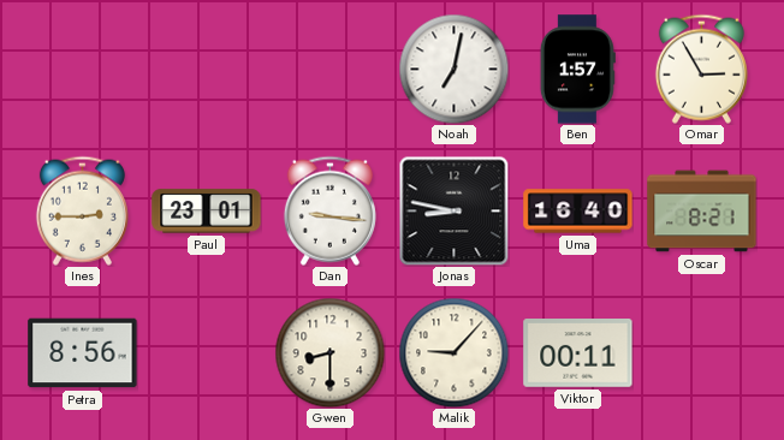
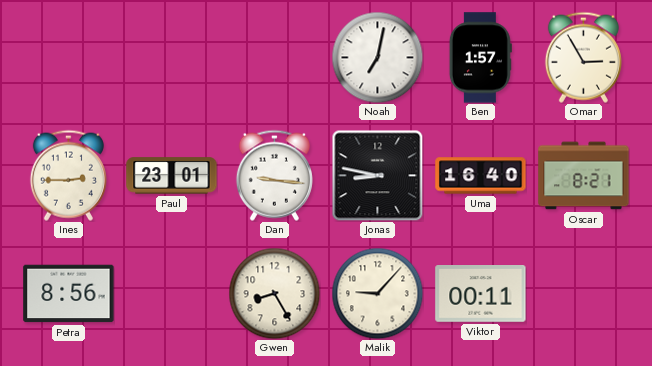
Gwen: 8:30 -> 8:25
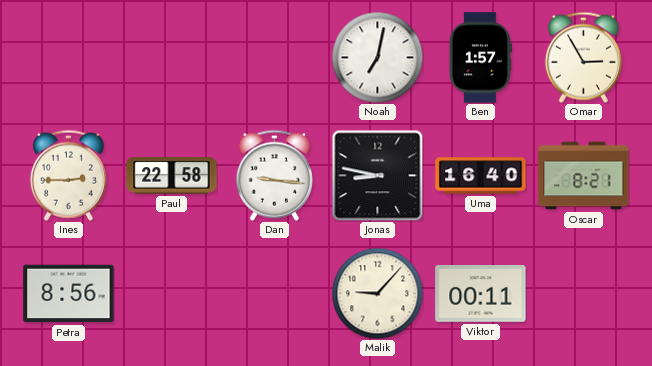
Paul: 23:01 -> 22:58
Gwen: 8:25 -> none
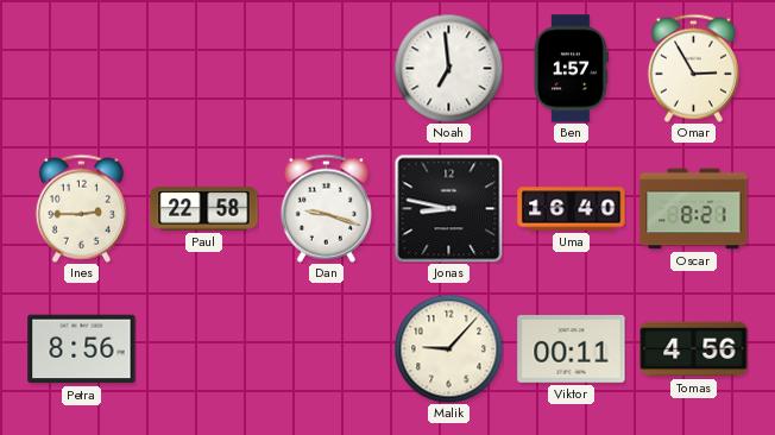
Noah: 7:02 -> 6:59
Dan: 9:16 -> 9:18
Tomas: none -> 4:56
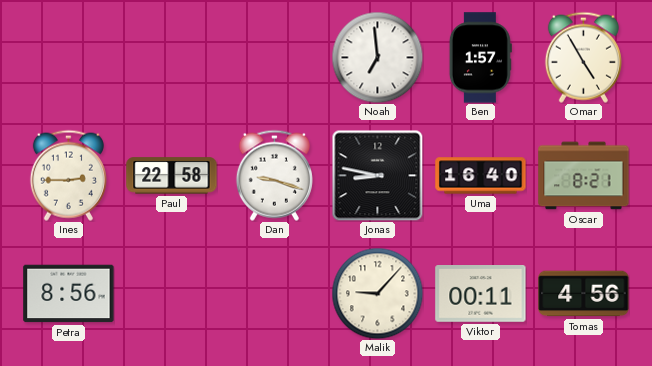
Omar: 2:55 -> 4:55
